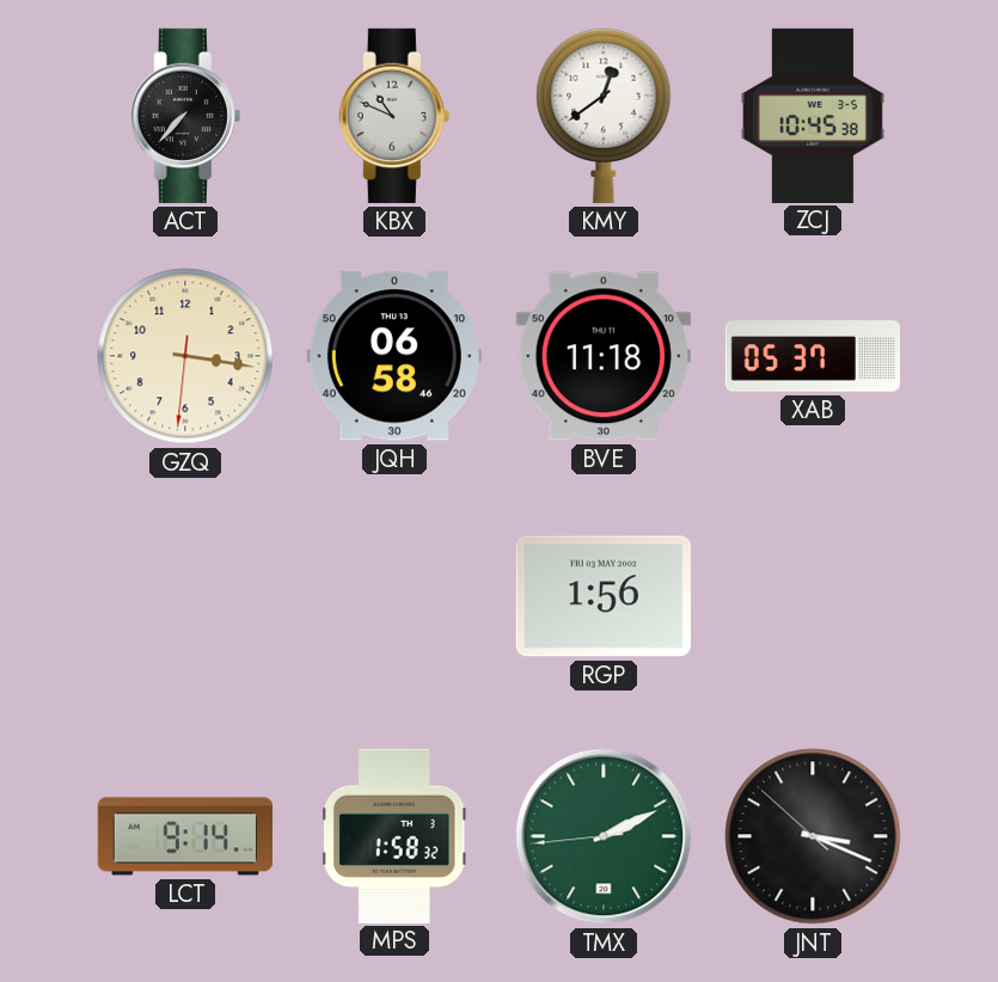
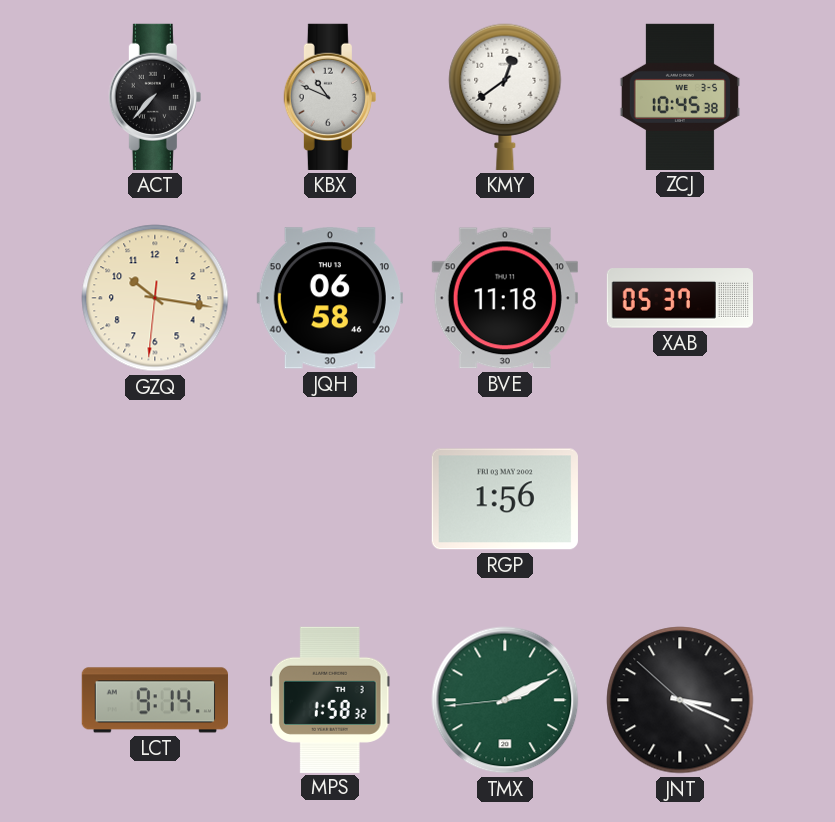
GZQ: 3:16 -> 10:16
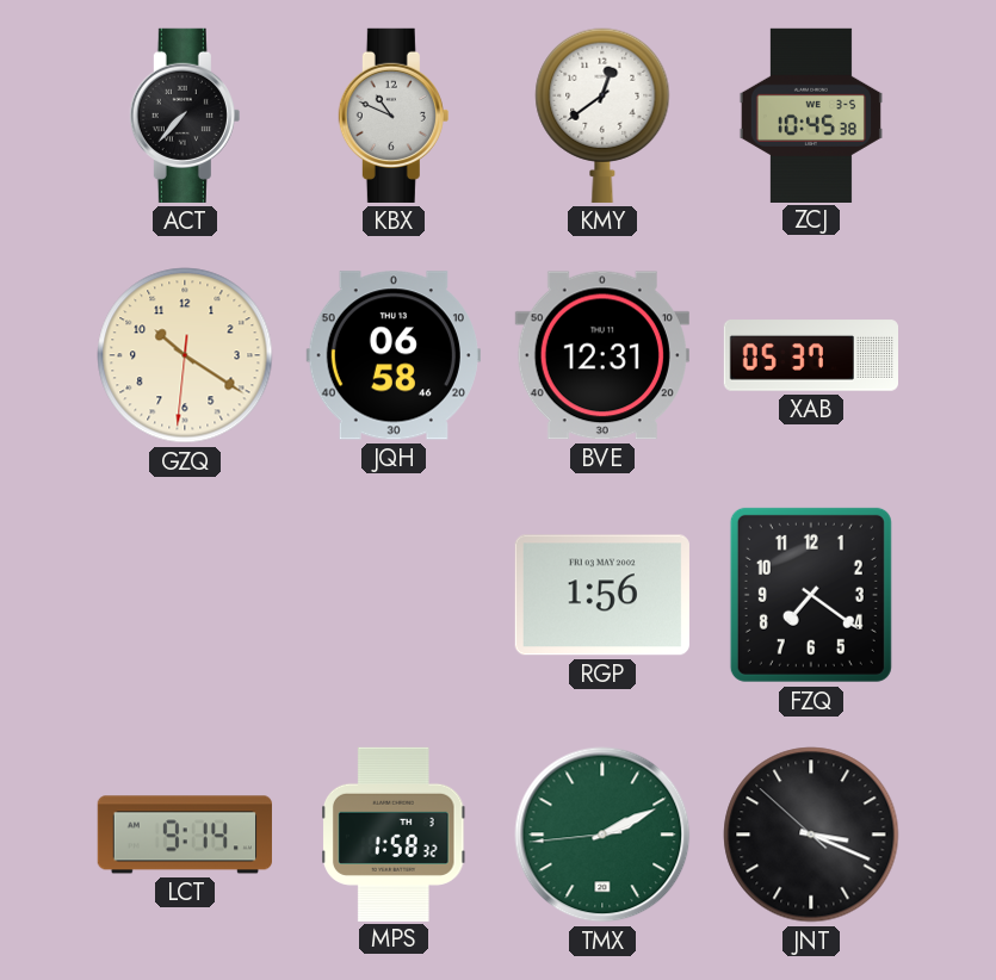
GZQ: 10:16 -> 10:20
BVE: 11:18 -> 12:31
FZQ: none -> 7:21
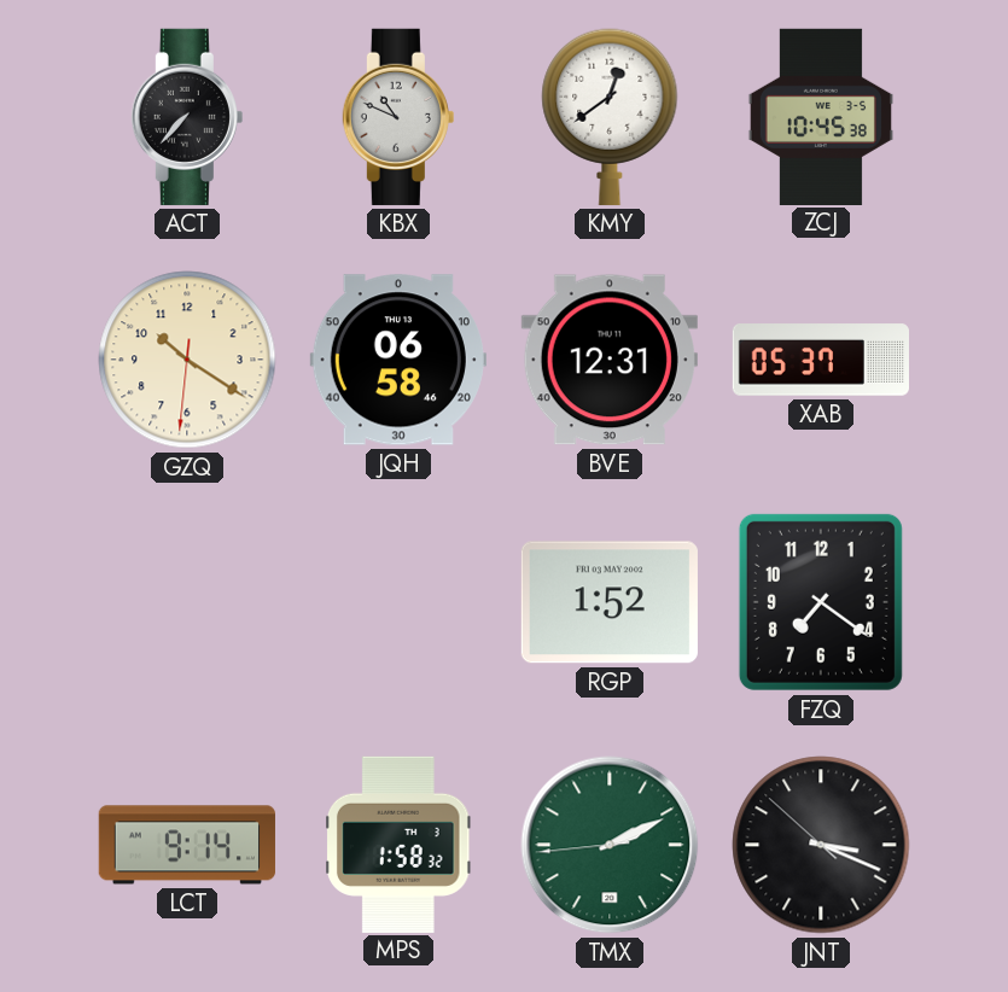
RGP: 1:56 -> 1:52
